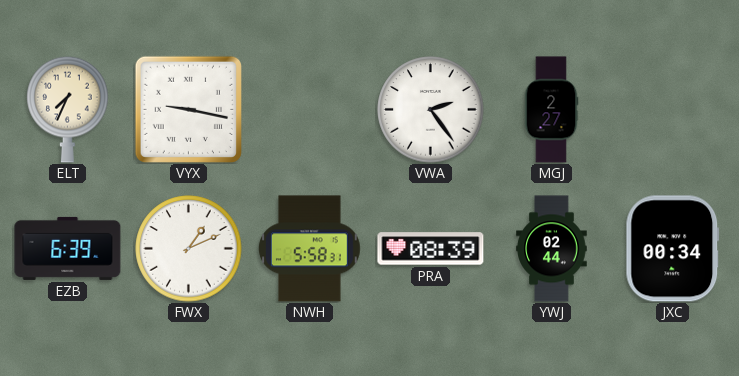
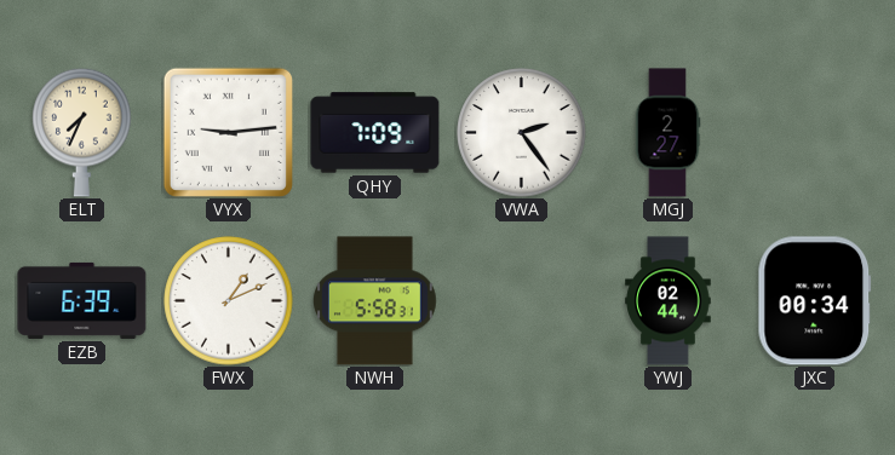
VYX: 9:17 -> 9:14
QHY: none -> 7:09
PRA: 08:39 -> none
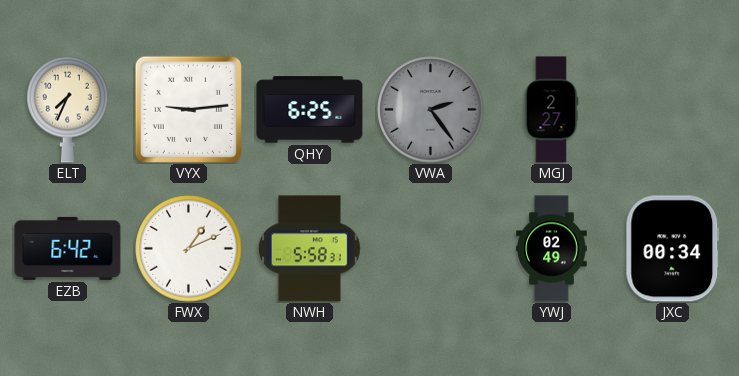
QHY: 7:09 -> 6:25
VWA dial: white -> grey
EZB: 6:39 -> 6:42
YWJ: 02:44 -> 02:49
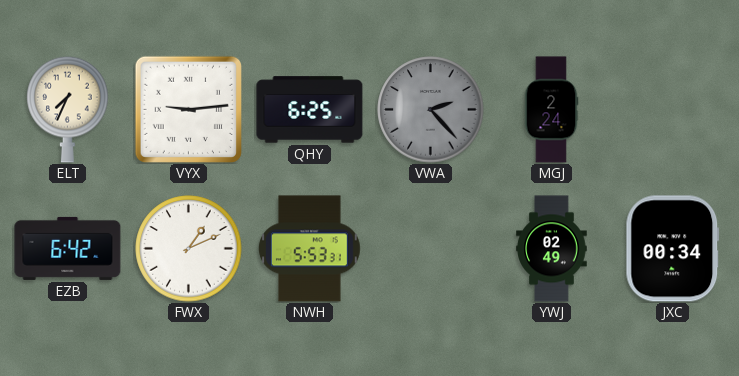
VWA: 2:24 -> 2:23
MGJ: 2:27 -> 2:24
NWH: 5:58 -> 5:53
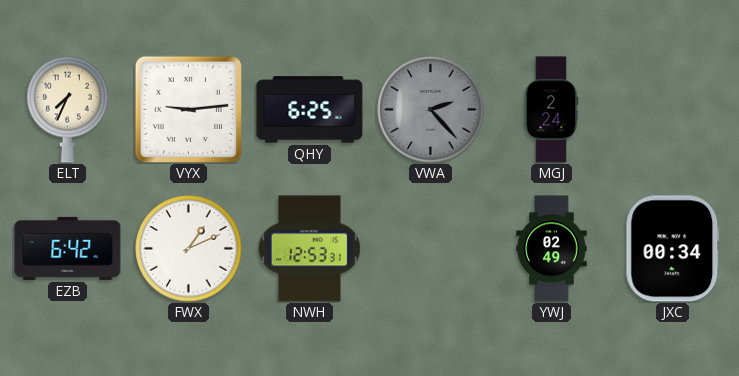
NWH: 5:53 -> 12:53
